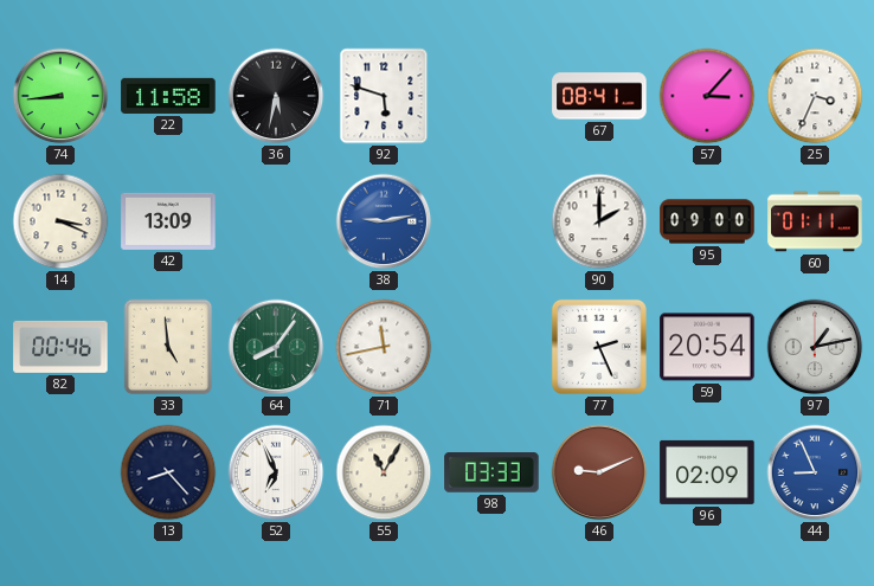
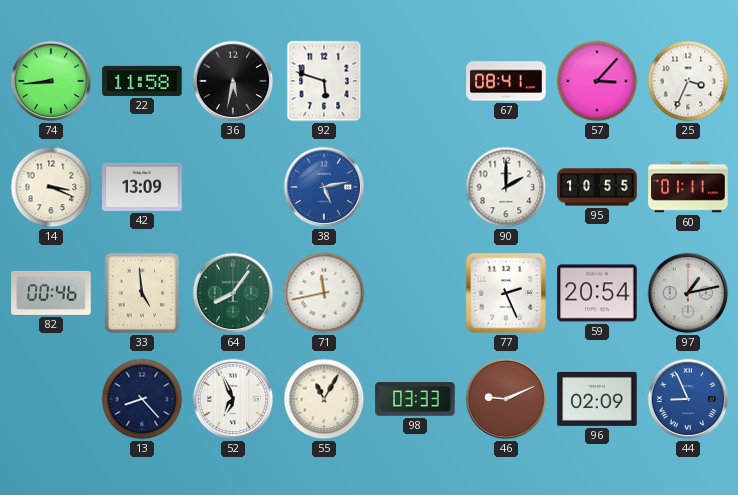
38: 9:13 -> 5:13
95: 09:00 -> 10:55
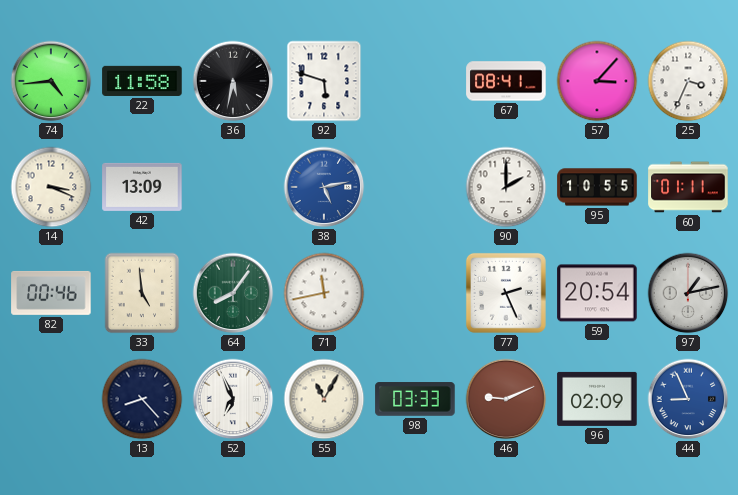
74: 8:44 -> 4:44
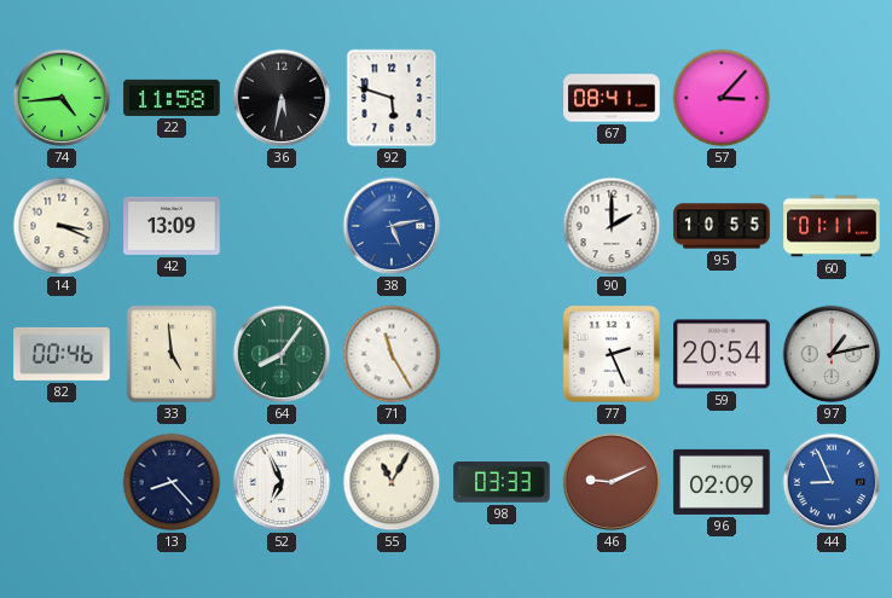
25: 3:34 -> none
71: 11:43 -> 11:25
